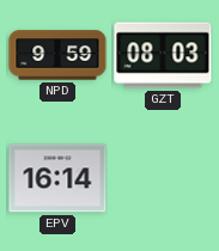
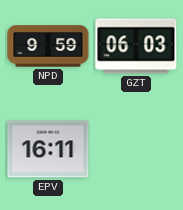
GZT: 08:03 -> 06:03
EPV: 16:14 -> 16:11
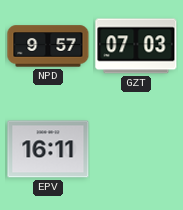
NPD: 9:59 -> 9:57
GZT: 06:03 -> 07:03
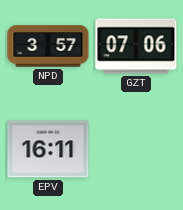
NPD: 9:57 -> 3:57
GZT: 07:03 -> 07:06
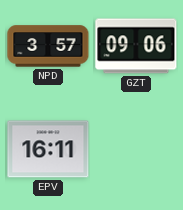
GZT: 07:06 -> 09:06
